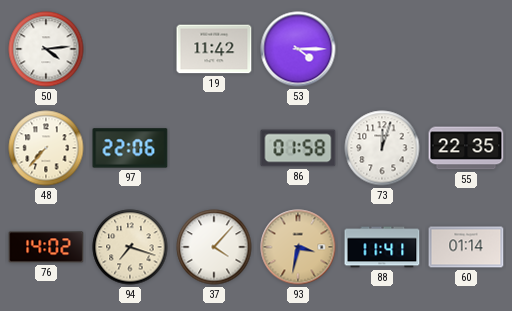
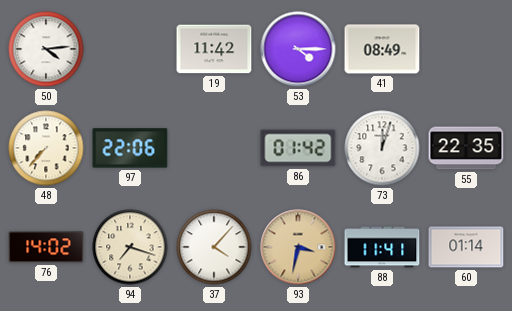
41: none -> 08:49
86: 01:58 -> 01:42
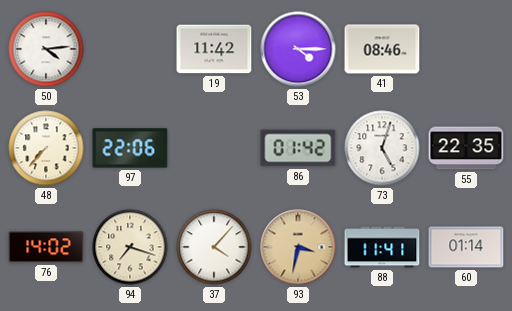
41: 08:49 -> 08:46
73: 12:03 -> 5:03
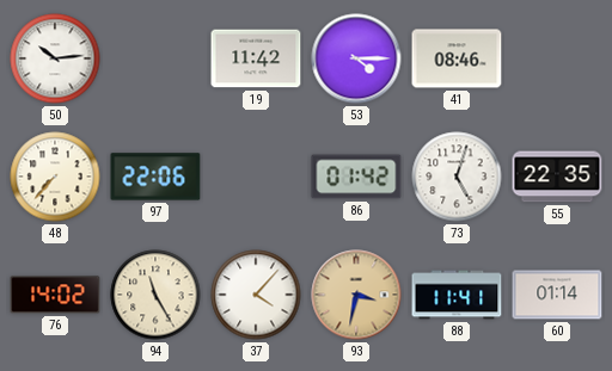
50: 4:14 -> 10:14
94: 7:18 -> 11:25
